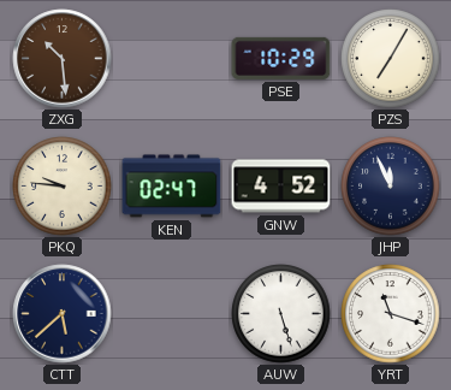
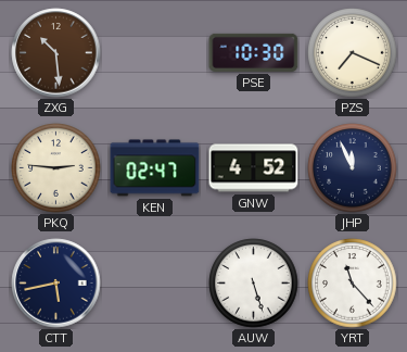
PSE: 10:29 -> 10:30
PZS: 7:05 -> 7:19
PKQ: 9:46 -> 2:46
CTT: 5:38 -> 5:43
YRT: 11:18 -> 11:23
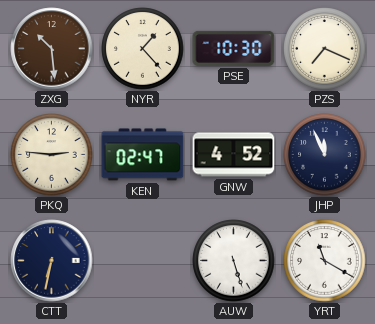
NYR: none -> 1:23
CTT: 5:43 -> 6:32
YRT: 11:23 -> 11:20
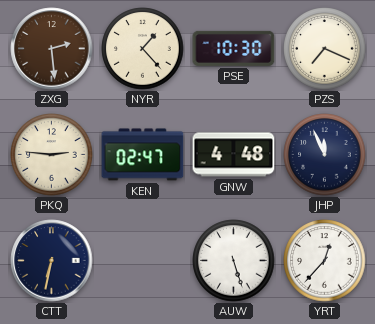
ZXG: 10:29 -> 2:29
GNW: 4:52 -> 4:48
YRT: 11:20 -> 12:37
